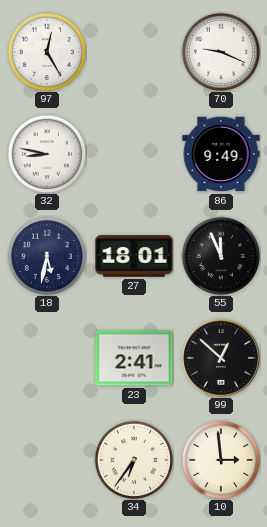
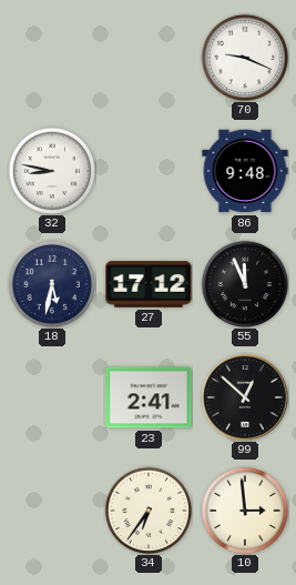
97: 12:25 -> none
86: 9:49 -> 9:48
27: 18:01 -> 17:12
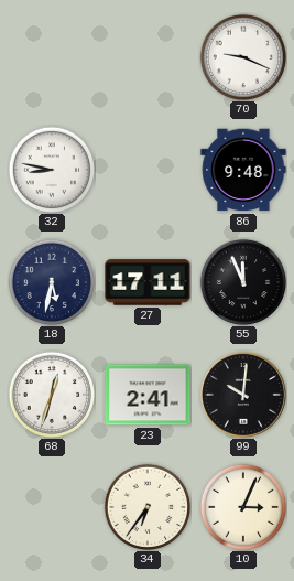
27: 17:12 -> 17:11
68: none -> 12:33
99: 12:52 -> 10:01
10: 2:59 -> 3:04
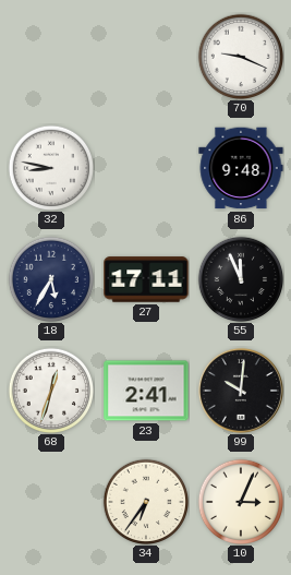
18: 5:32 -> 5:35
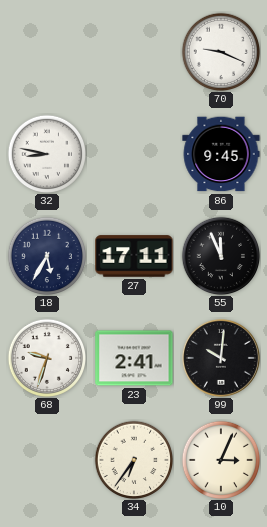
86: 9:48 -> 9:45
68: 12:33 -> 9:33
